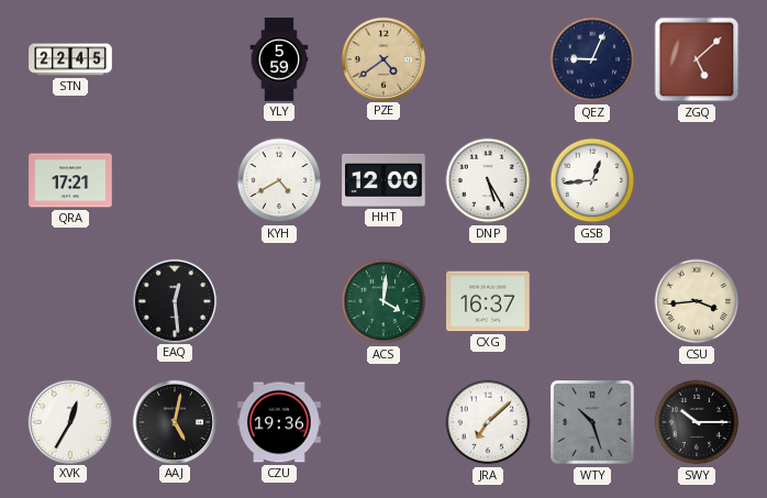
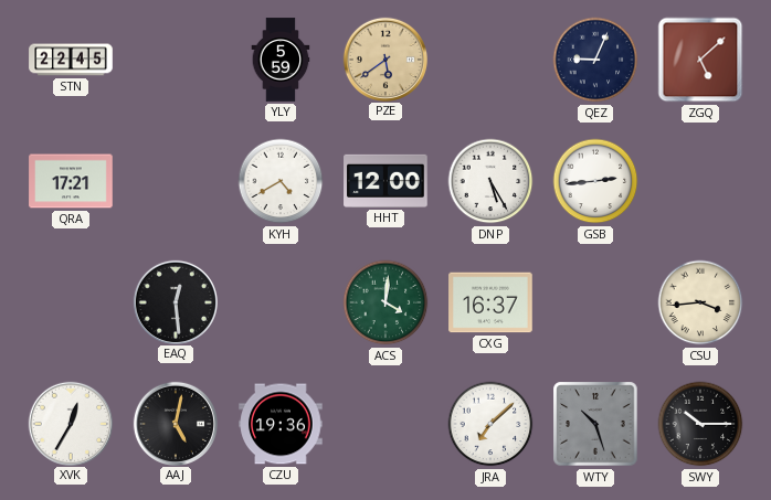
PZE: 4:39 -> 5:39
GSB: 12:44 -> 2:44
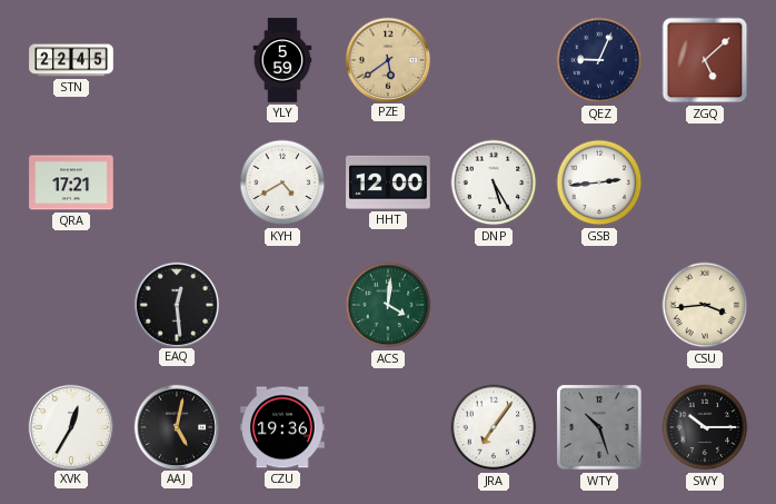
CXG: 16:37 -> none
JRA: 7:08 -> 7:06
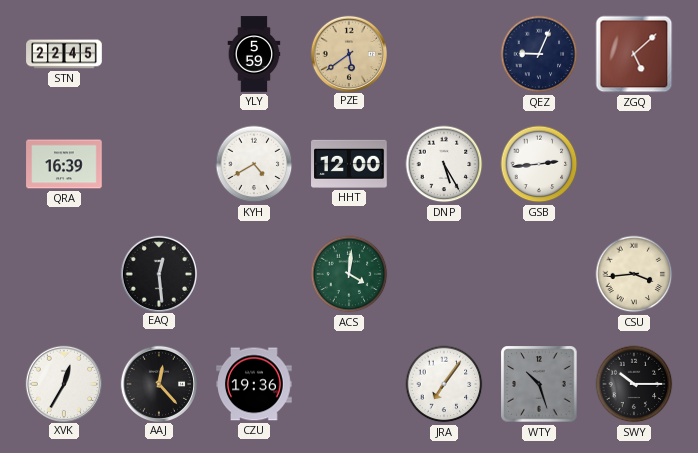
QRA: 17:21 -> 16:39
AAJ: 5:02 -> 12:23
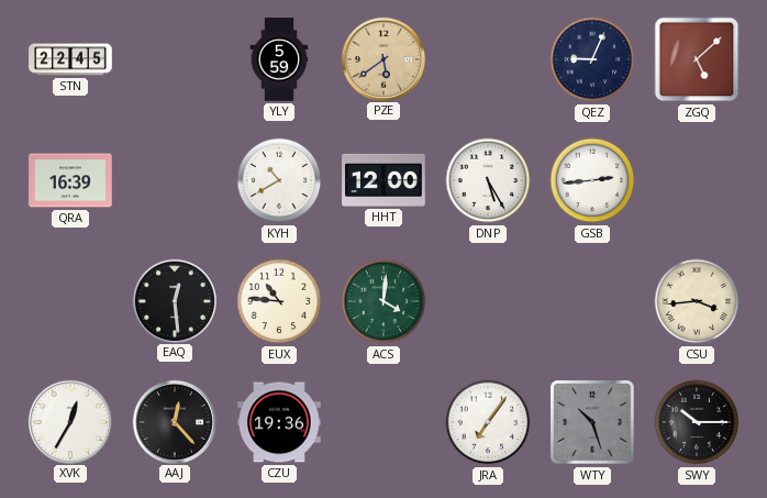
KYH: 4:40 -> 10:40
EUX: none -> 10:46
